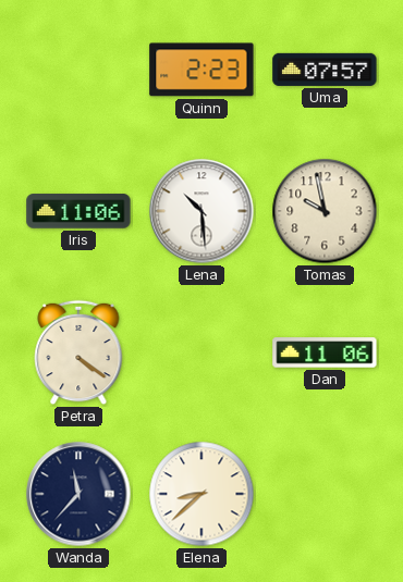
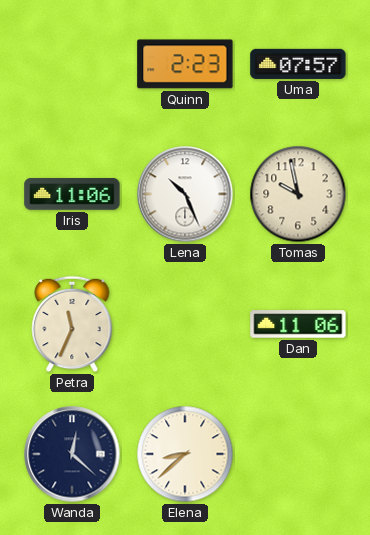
Lena: 10:29 -> 10:26
Petra: 4:21 -> 11:34
Wanda: 11:37 -> 12:22
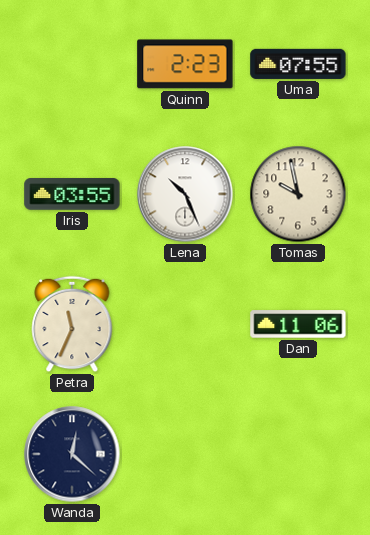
Uma: 07:57 -> 07:55
Iris: 11:06 -> 03:55
Elena: 8:38 -> none
